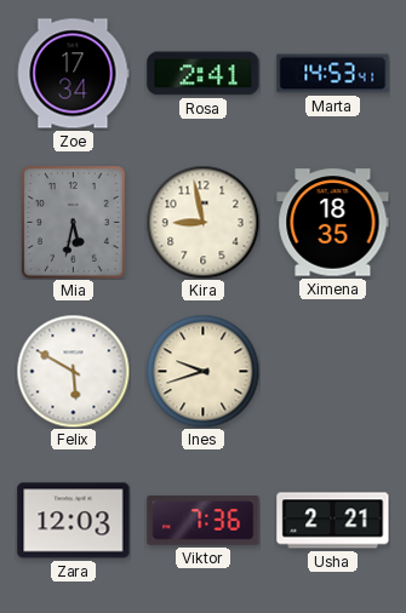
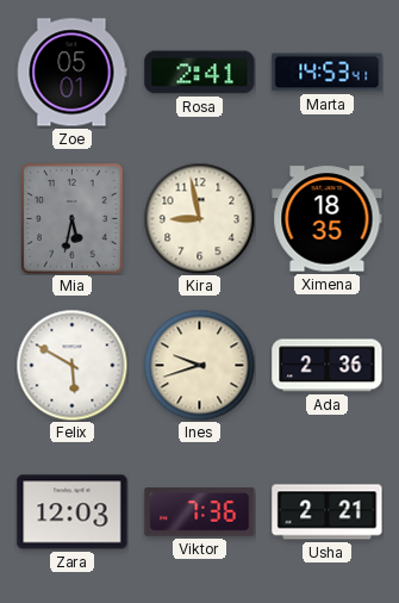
Zoe: 17:34 -> 05:01
Ada: none -> 2:36
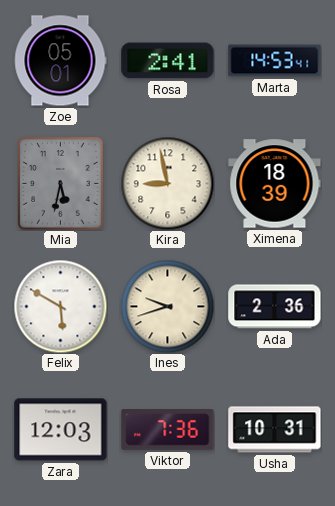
Ximena: 18:35 -> 18:39
Usha: 2:21 -> 10:31
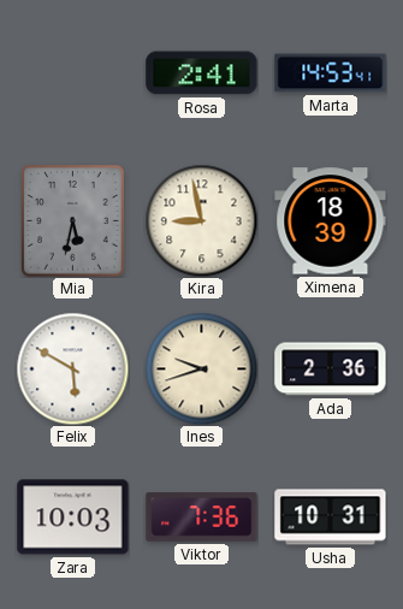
Zoe: 05:01 -> none
Zara: 12:03 -> 10:03
